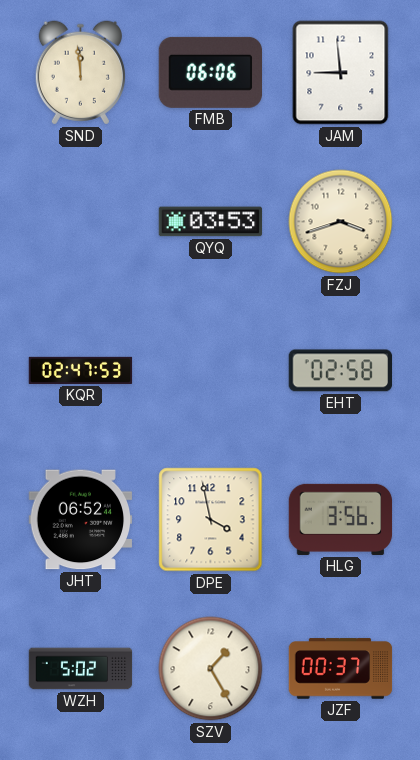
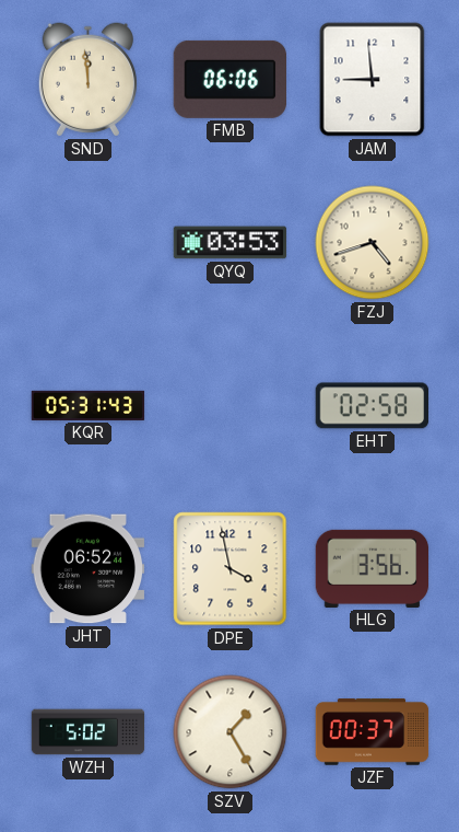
FZJ: 3:42 -> 4:42
KQR: 02:47 -> 05:31
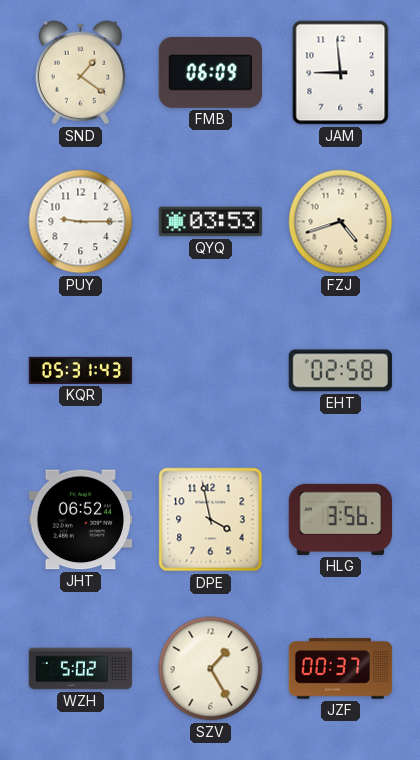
SND: 11:59 -> 1:21
FMB: 06:06 -> 06:09
PUY: none -> 9:15
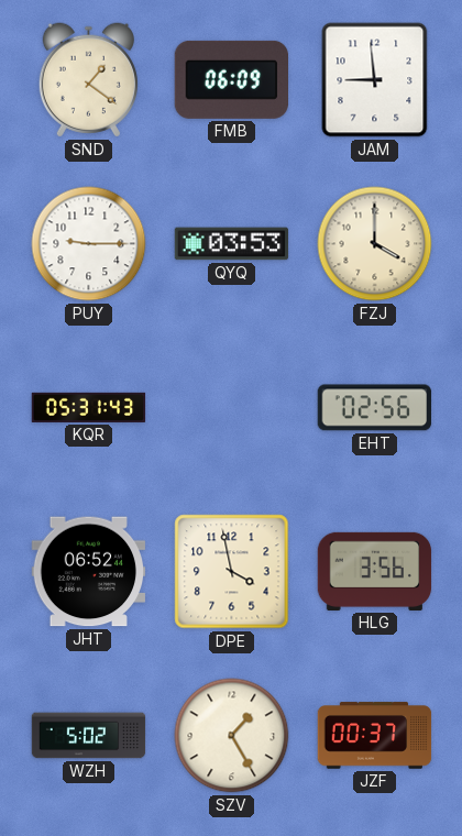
FZJ: 4:42 -> 4:00
EHT: 02:58 -> 02:56
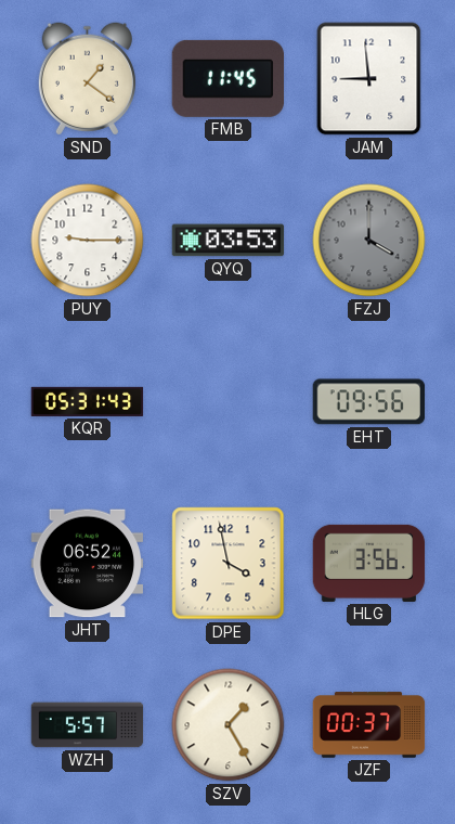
FMB: 06:09 -> 11:45
FZJ dial: cream -> grey
EHT: 02:56 -> 09:56
WZH: 5:02 -> 5:57
